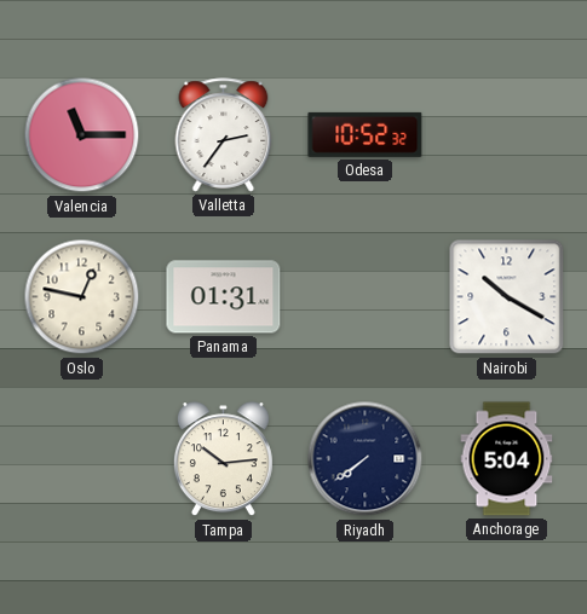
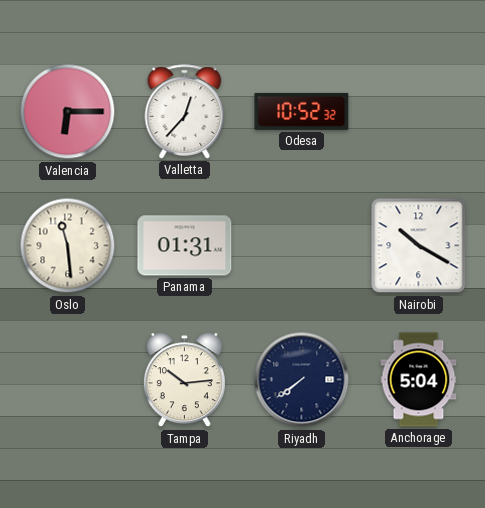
Valencia: 11:15 -> 6:15
Valletta: 2:36 -> 12:37
Oslo: 12:47 -> 11:29
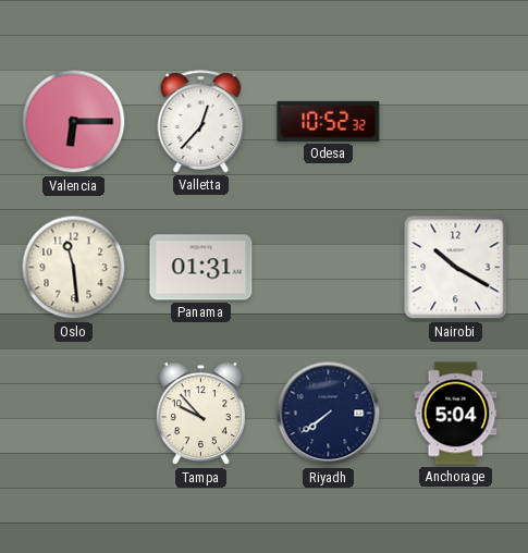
Tampa: 10:14 -> 9:53
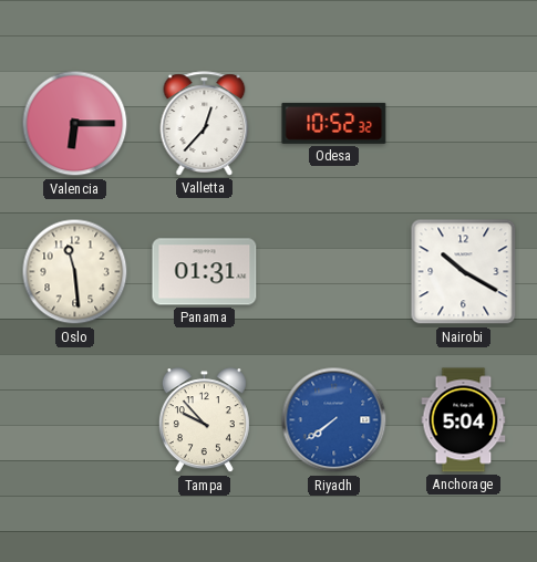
Riyadh dial: navy -> blue
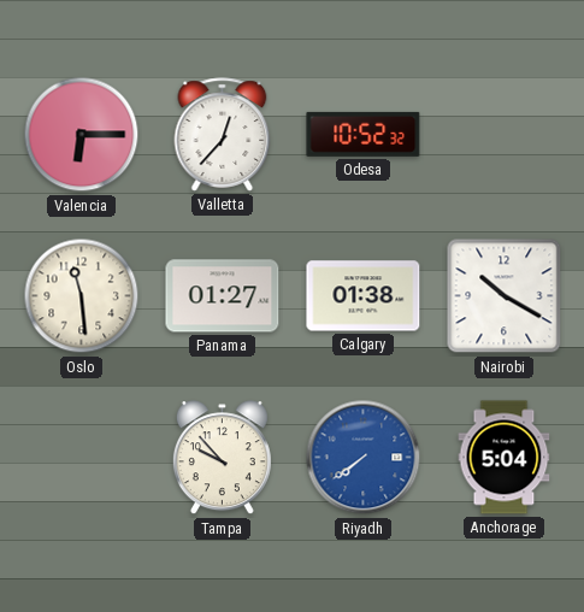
Panama: 01:31 -> 01:27
Calgary: none -> 01:38
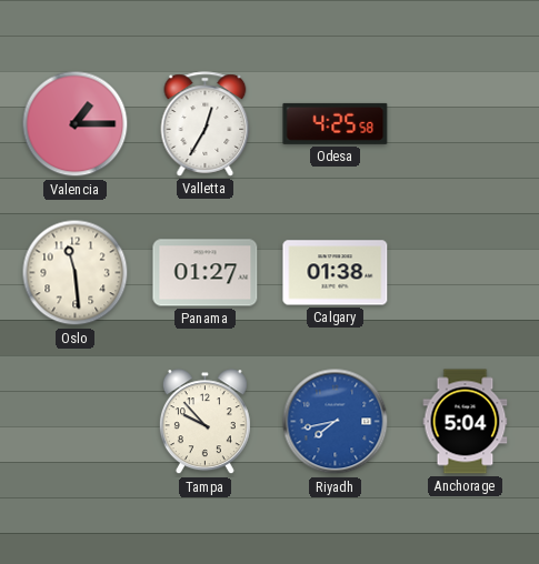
Valencia: 6:15 -> 1:15
Valletta: 12:37 -> 12:35
Odesa: 10:52 -> 4:25
Nairobi: 10:20 -> none
Riyadh: 7:39 -> 7:43
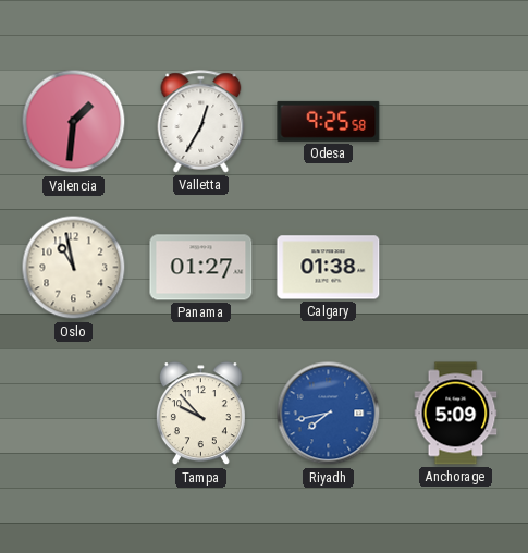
Valencia: 1:15 -> 1:31
Odesa: 4:25 -> 9:25
Oslo: 11:29 -> 10:58
Anchorage: 5:04 -> 5:09
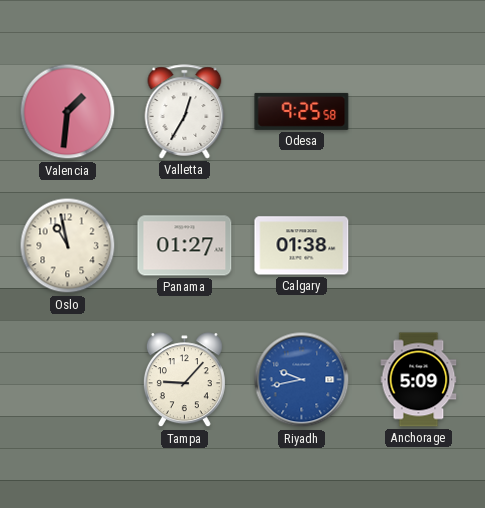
Tampa: 9:53 -> 9:07
Riyadh: 7:43 -> 9:43
